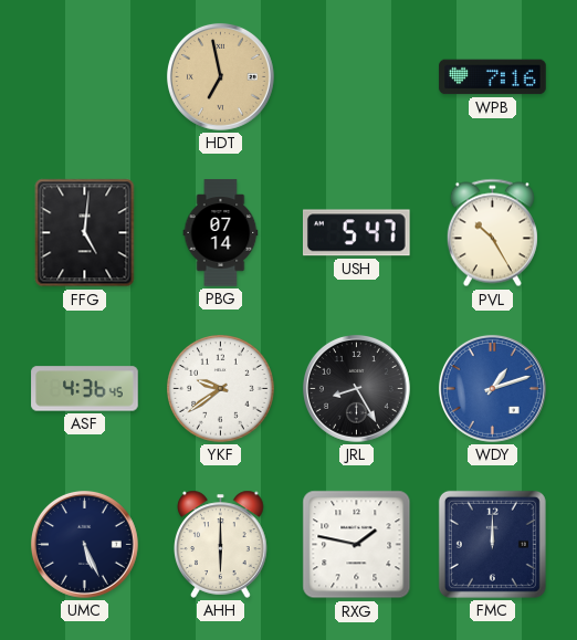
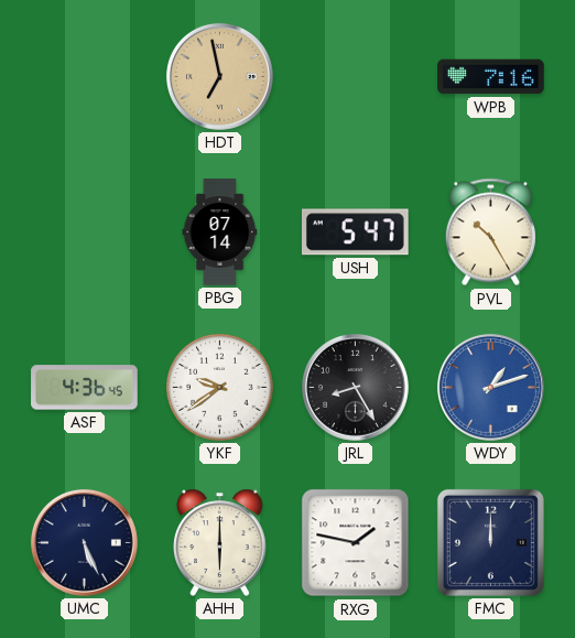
FFG: 5:01 -> none
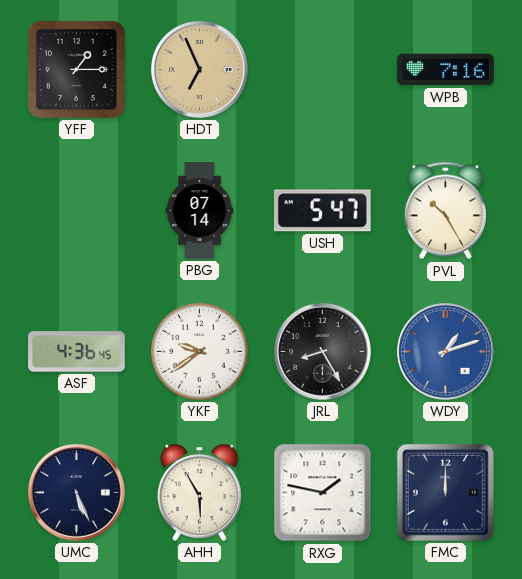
YFF: none -> 1:15
HDT: 6:58 -> 6:56
AHH: 6:00 -> 5:55
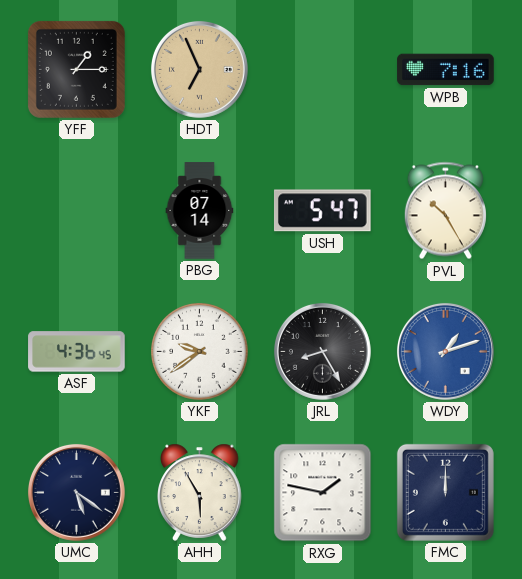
UMC: 5:26 -> 5:21
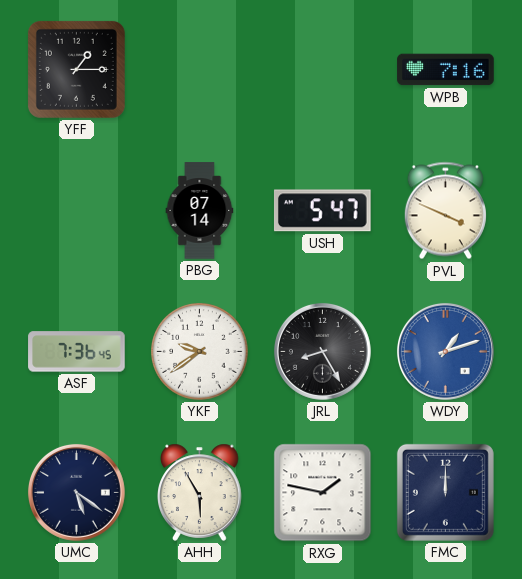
HDT: 6:56 -> none
PVL: 10:25 -> 3:49
ASF: 4:36 -> 7:36
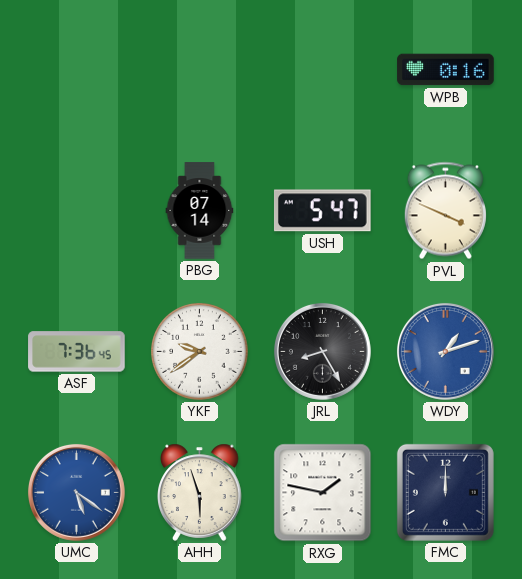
YFF: 1:15 -> none
WPB: 7:16 -> 0:16
UMC dial: navy -> blue
AHH: 5:55 -> 5:57
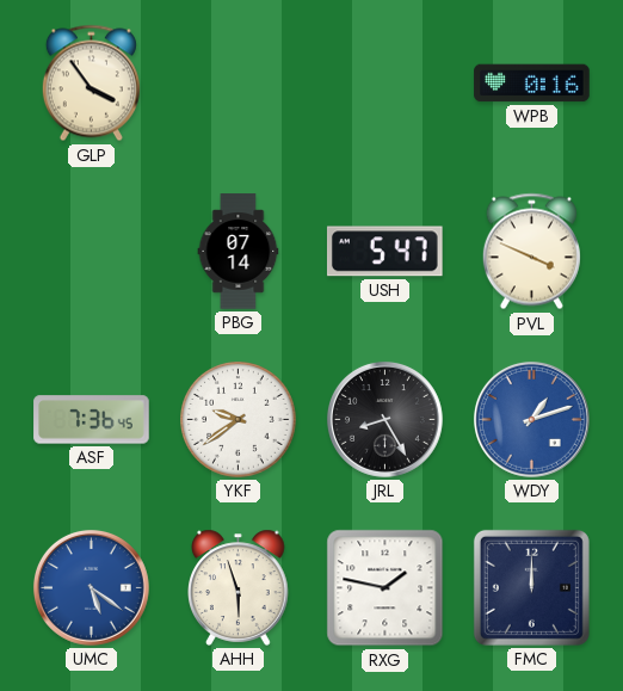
GLP: none -> 3:54
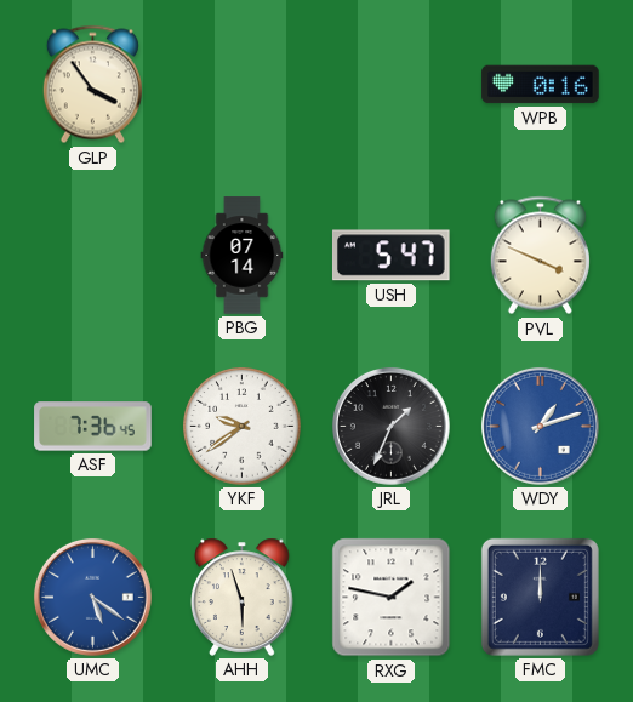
JRL: 8:25 -> 1:34
